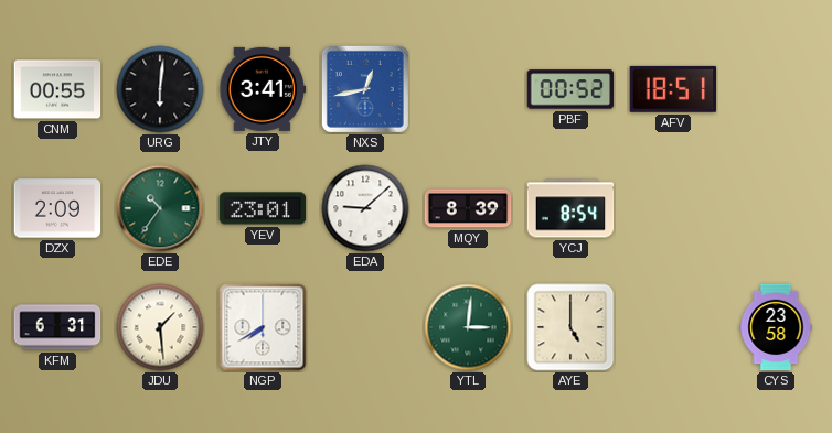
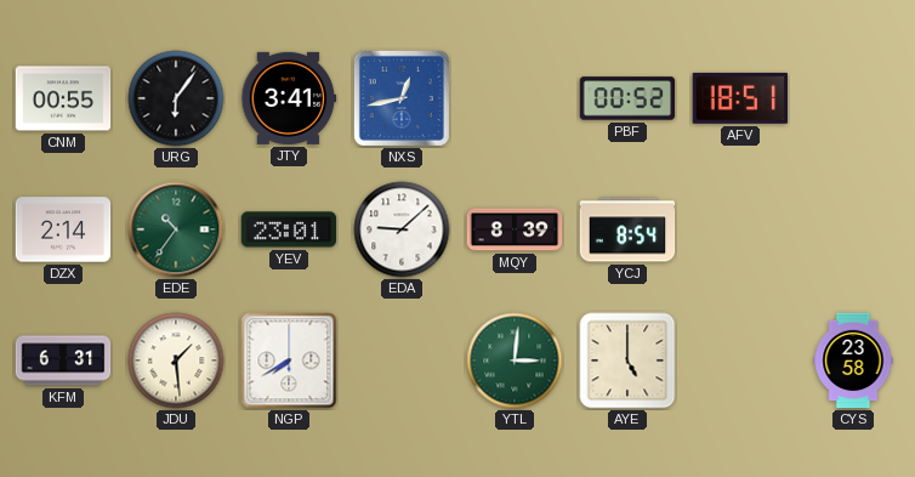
URG: 6:01 -> 6:06
DZX: 2:09 -> 2:14
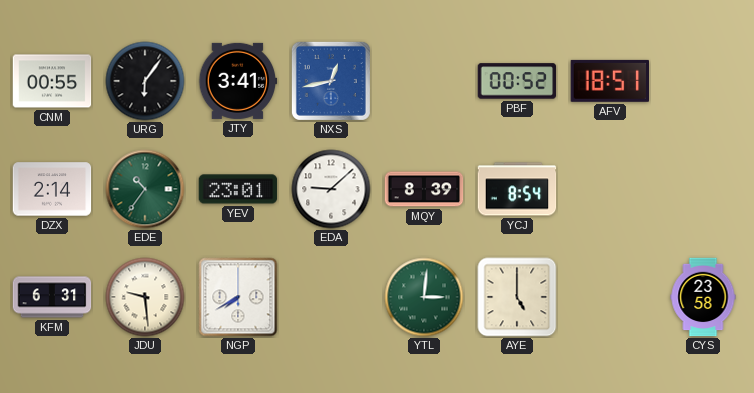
JDU: 1:29 -> 9:29
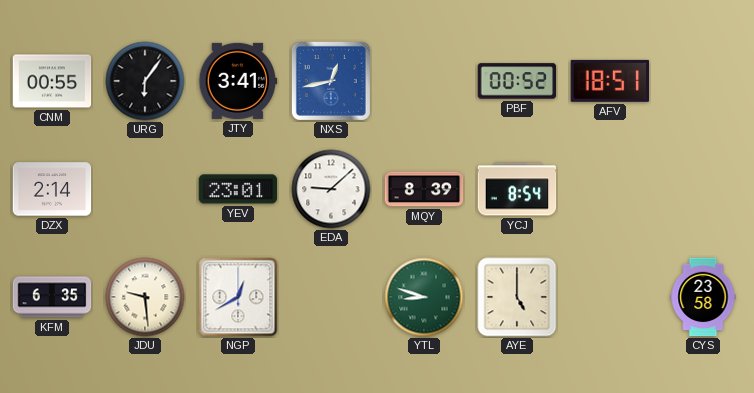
EDE: 10:36 -> none
KFM: 6:31 -> 6:35
NGP: 7:40 -> 12:40
YTL: 3:01 -> 8:48
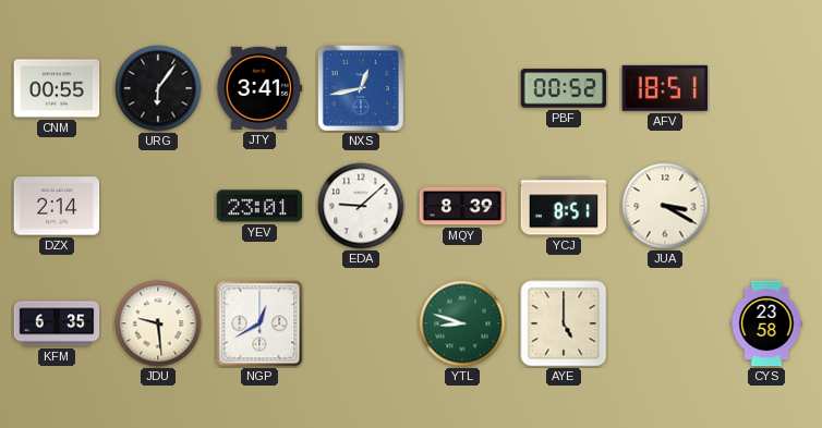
YCJ: 8:54 -> 8:51
JUA: none -> 3:20
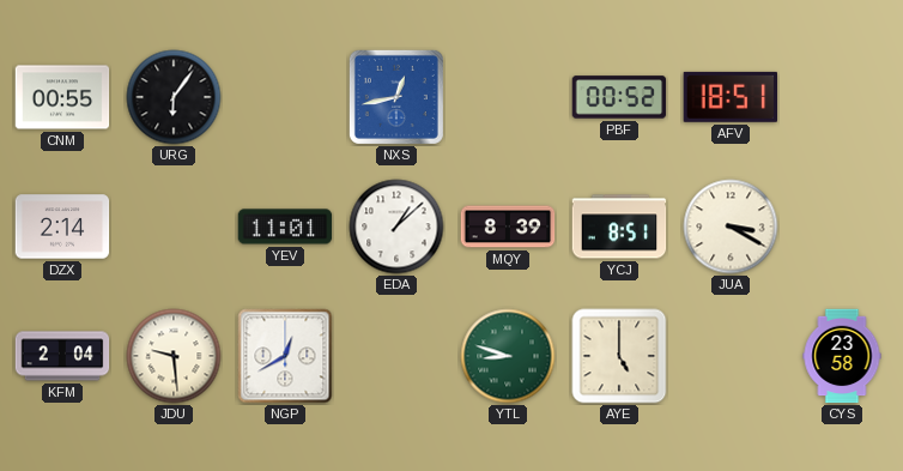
JTY: 3:41 -> none
YEV: 23:01 -> 11:01
EDA: 9:08 -> 1:08
KFM: 6:35 -> 2:04
